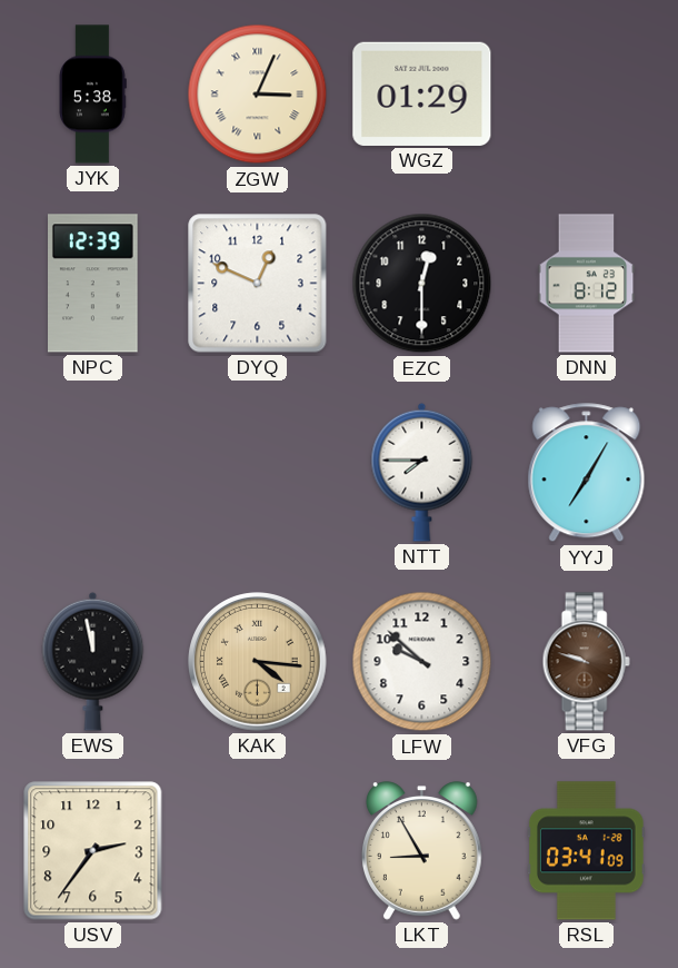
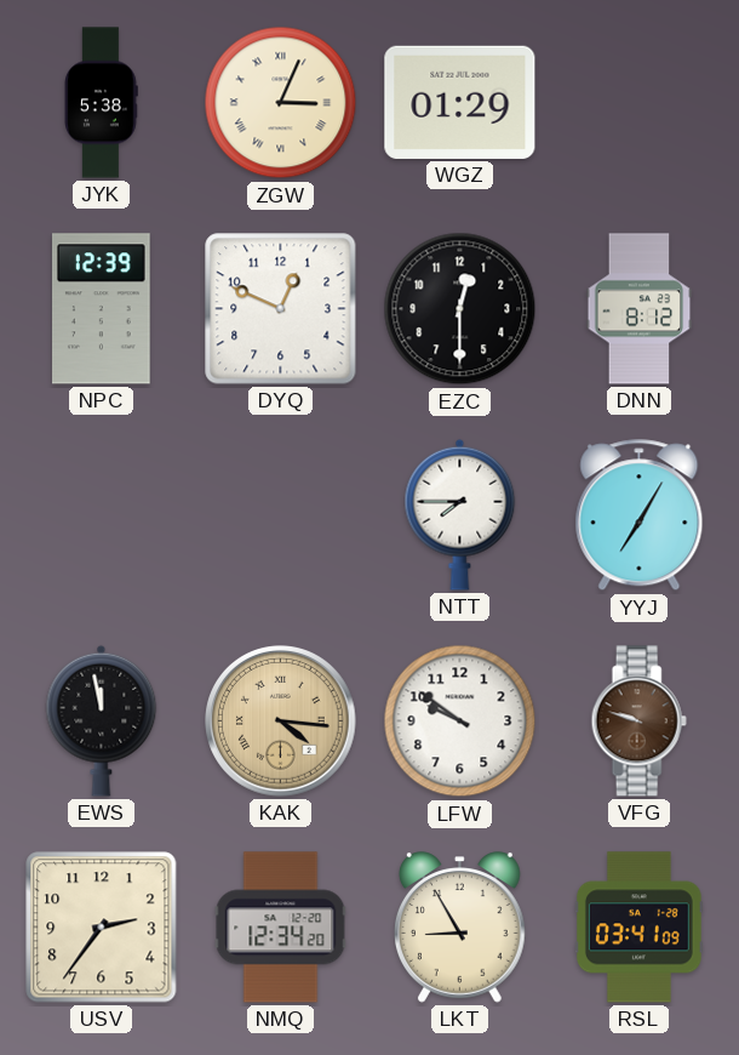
LFW: 9:52 -> 9:51
NMQ: none -> 12:34
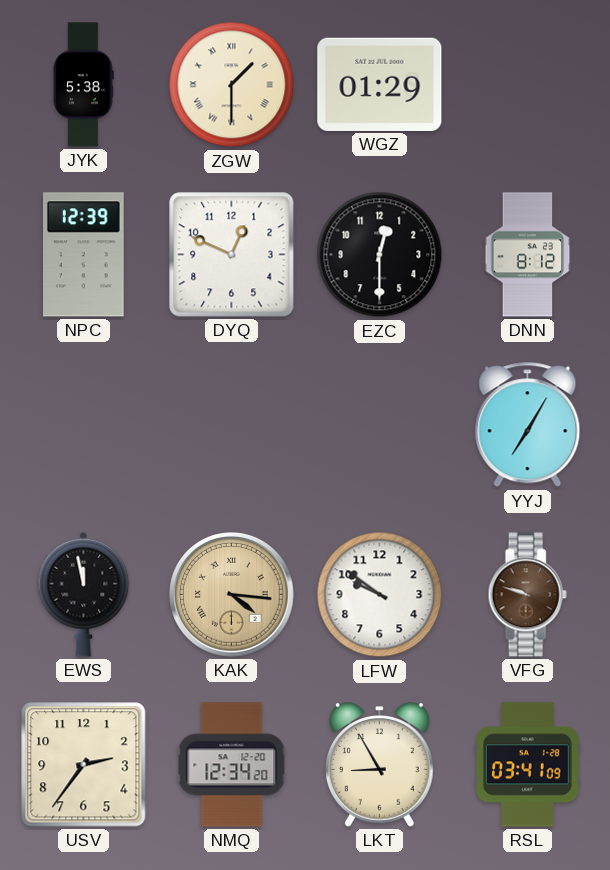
ZGW: 3:04 -> 1:30
NTT: 7:45 -> none
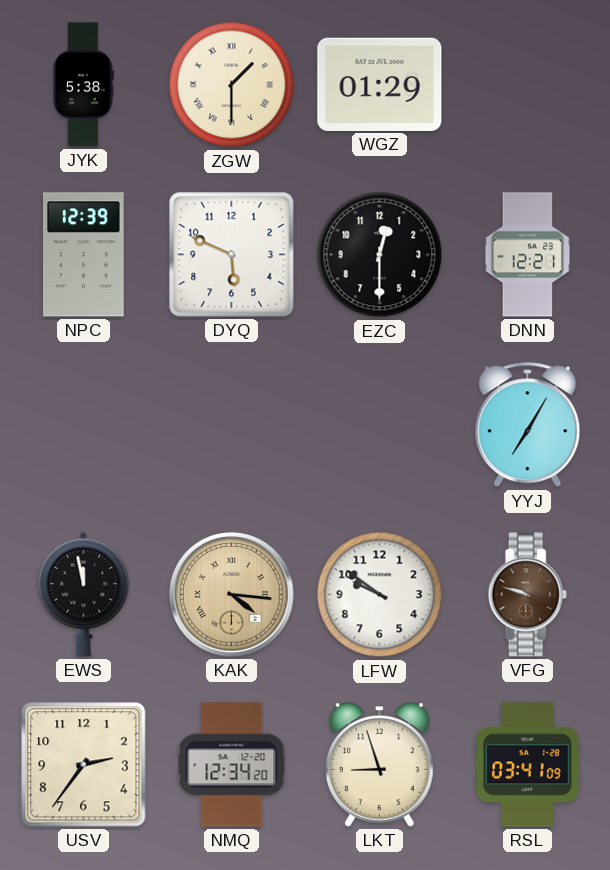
DYQ: 12:49 -> 5:49
DNN: 8:12 -> 12:21
LKT: 8:55 -> 8:57
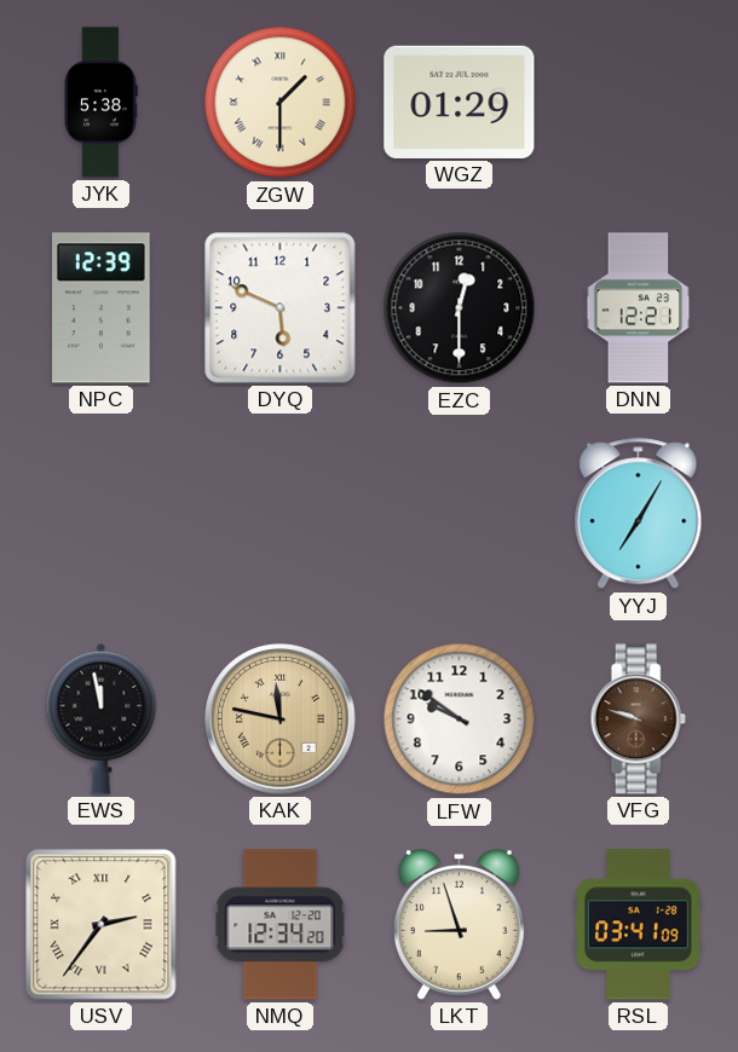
KAK: 4:16 -> 11:47
USV numerals: Arabic -> Roman
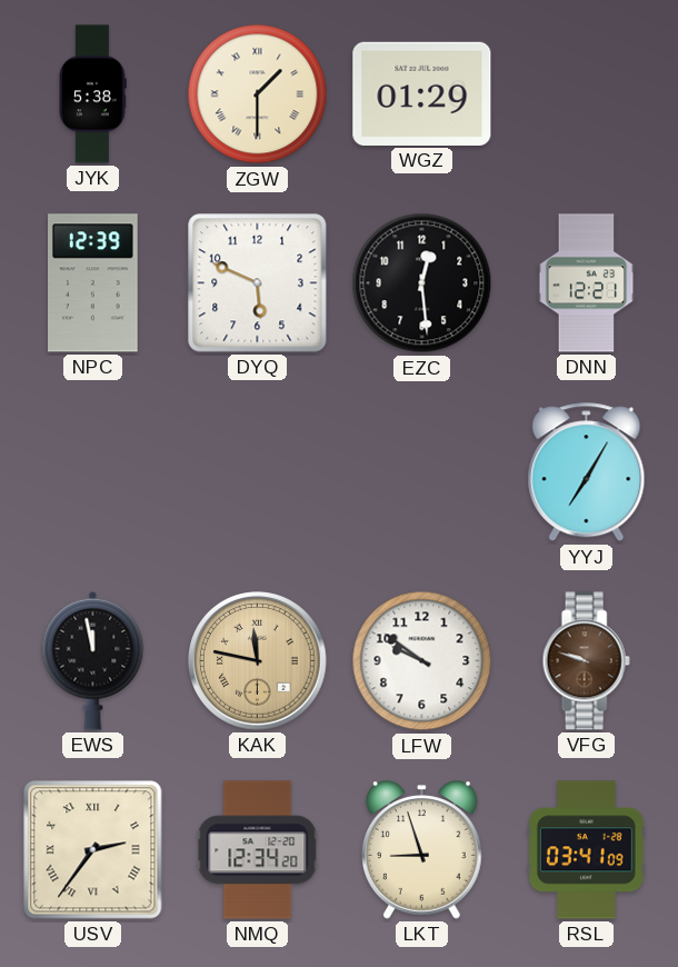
EZC: 12:30 -> 12:29
